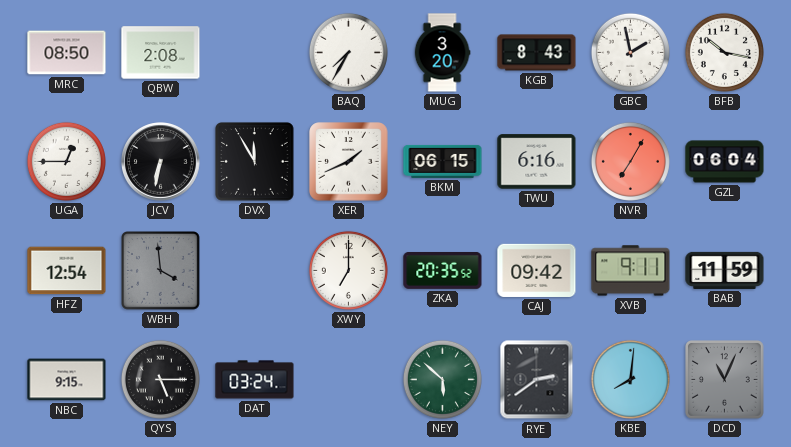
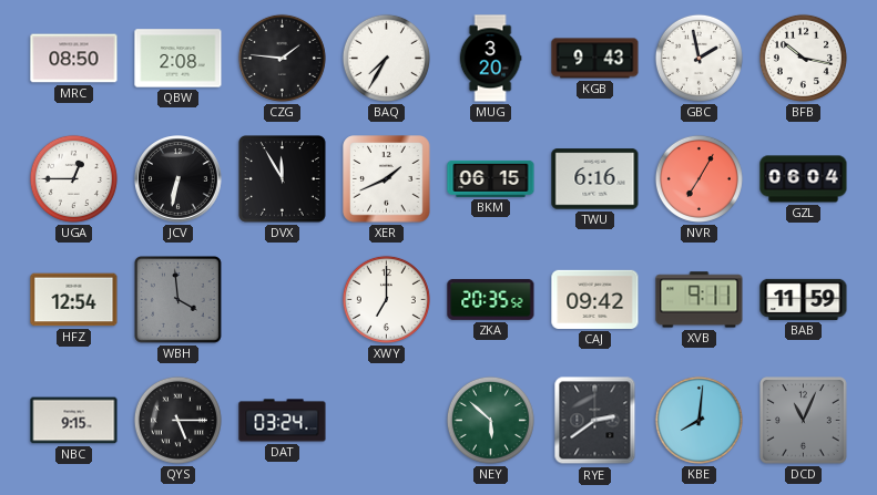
CZG: none -> 1:46
KGB: 8:43 -> 9:43
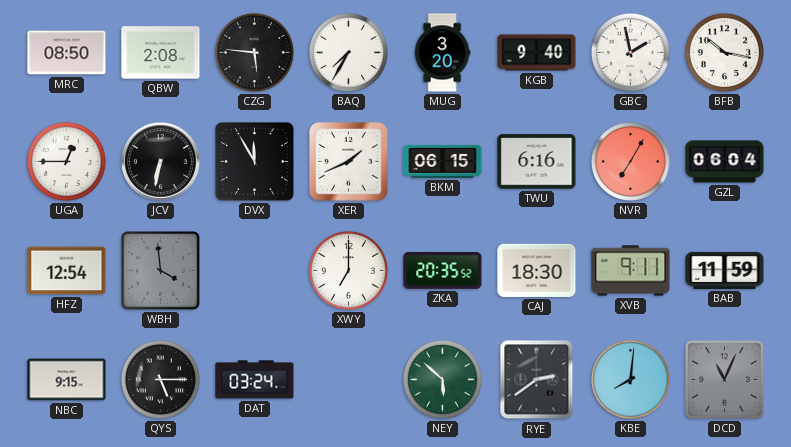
CZG: 1:46 -> 5:46
KGB: 9:43 -> 9:40
CAJ: 09:42 -> 18:30
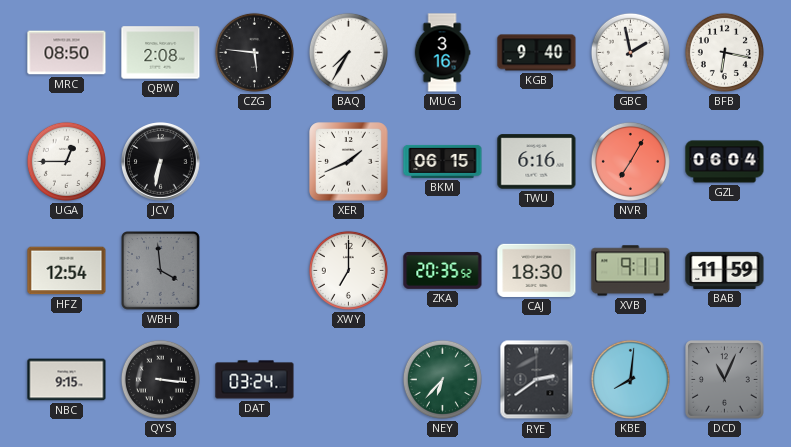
MUG: 3:20 -> 3:16
BFB: 10:17 -> 6:17
DVX: 11:55 -> none
QYS: 5:15 -> 3:16
NEY: 5:52 -> 6:37
